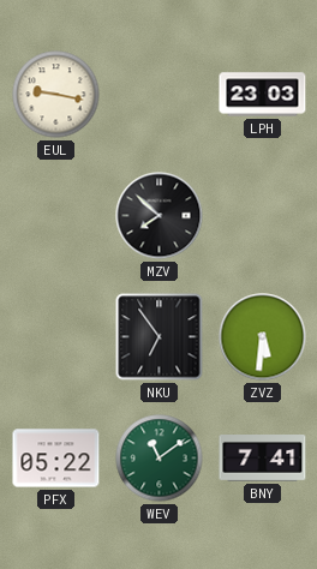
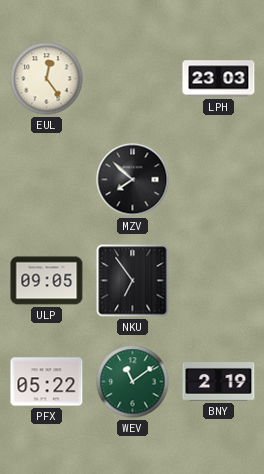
EUL: 9:17 -> 12:24
ULP: none -> 09:05
ZVZ: 5:31 -> none
BNY: 7:41 -> 2:19
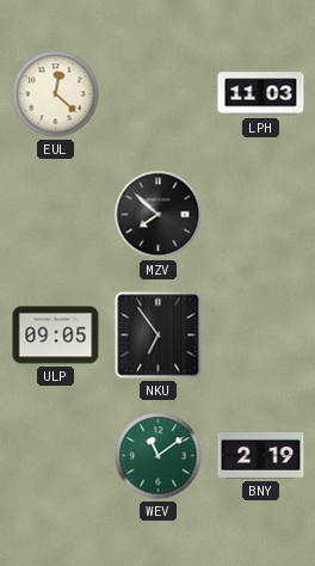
EUL: 12:24 -> 12:22
LPH: 23:03 -> 11:03
PFX: 05:22 -> none
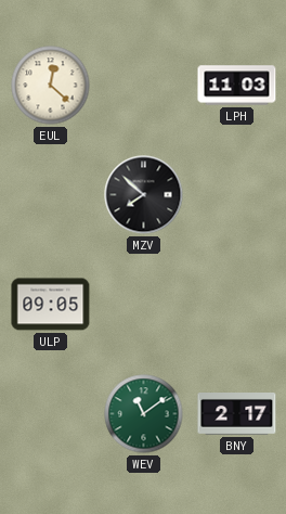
NKU: 6:54 -> none
BNY: 2:19 -> 2:17
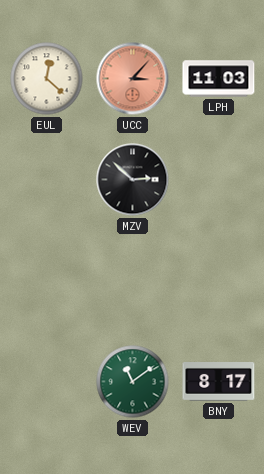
UCC: none -> 3:07
MZV: 7:52 -> 2:52
ULP: 09:05 -> none
BNY: 2:17 -> 8:17
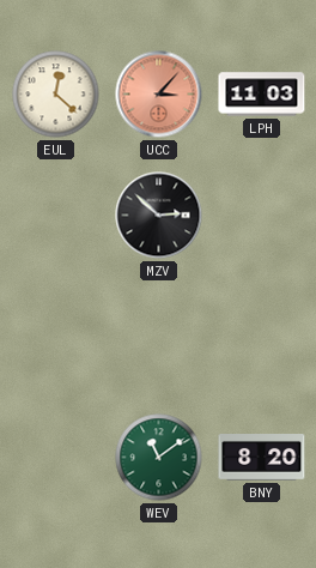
BNY: 8:17 -> 8:20
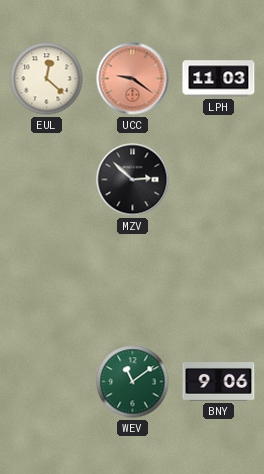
UCC: 3:07 -> 9:21
BNY: 8:20 -> 9:06
